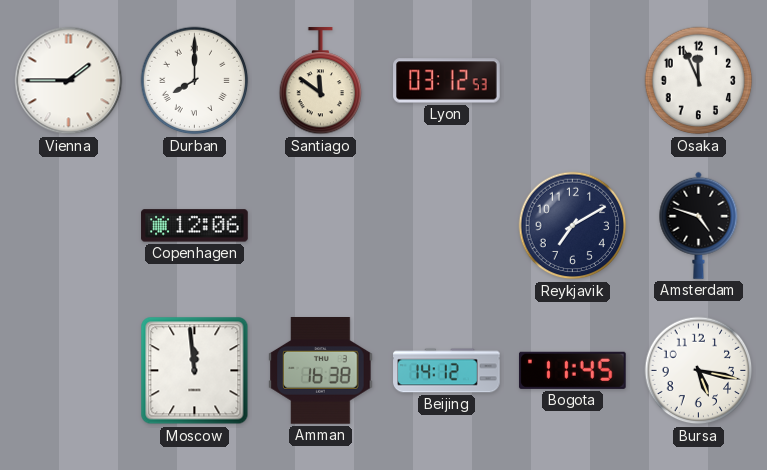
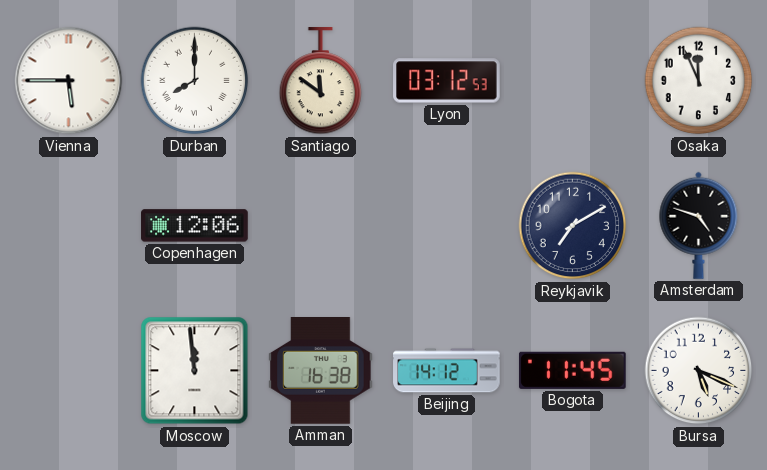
Vienna: 1:45 -> 5:45
Bursa: 5:17 -> 5:19
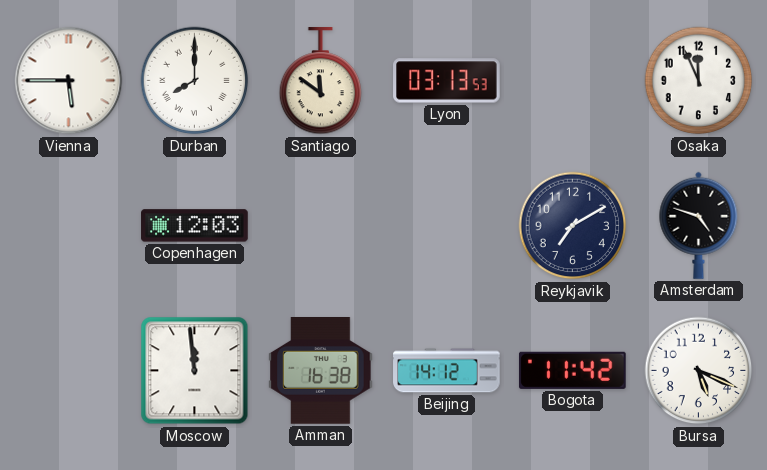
Lyon: 03:12 -> 03:13
Copenhagen: 12:06 -> 12:03
Bogota: 11:45 -> 11:42
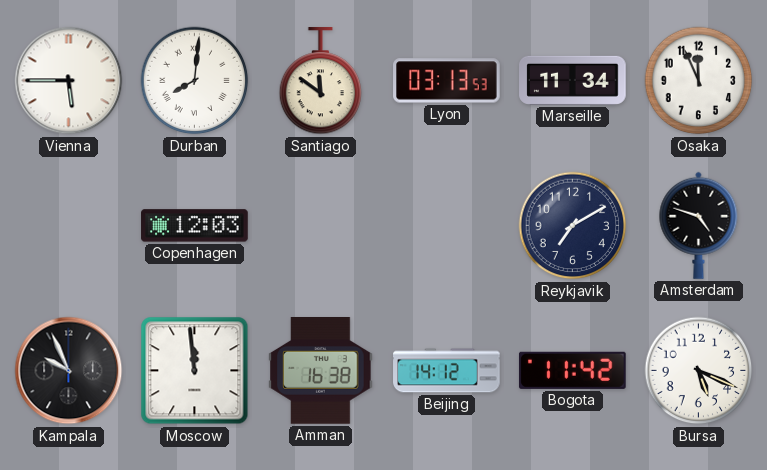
Durban: 8:00 -> 8:01
Marseille: none -> 11:34
Kampala: none -> 9:56
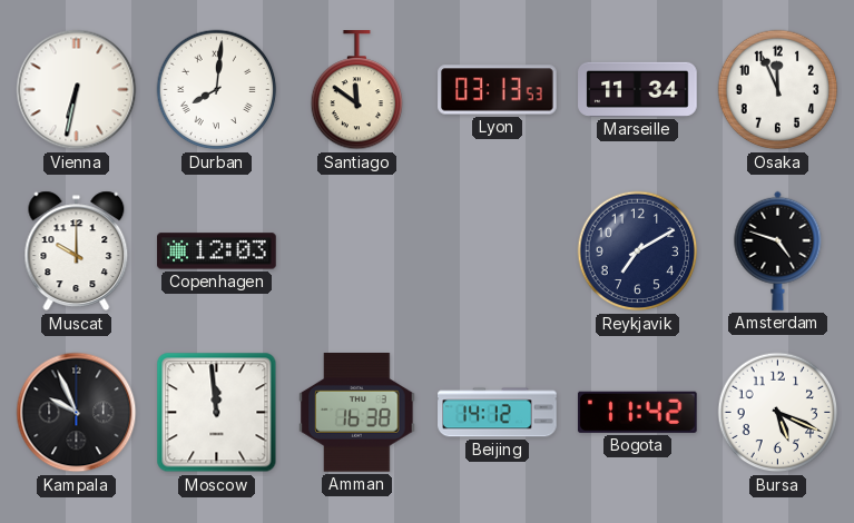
Vienna: 5:45 -> 6:32
Muscat: none -> 10:00
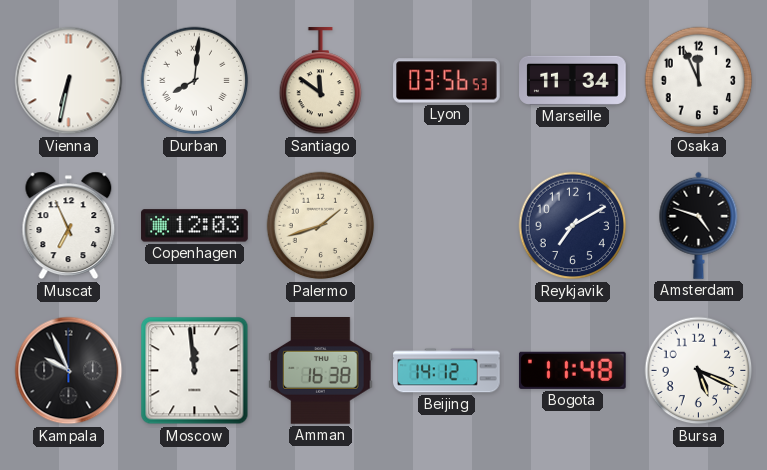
Lyon: 03:13 -> 03:56
Muscat: 10:00 -> 6:56
Palermo: none -> 1:42
Bogota: 11:42 -> 11:48
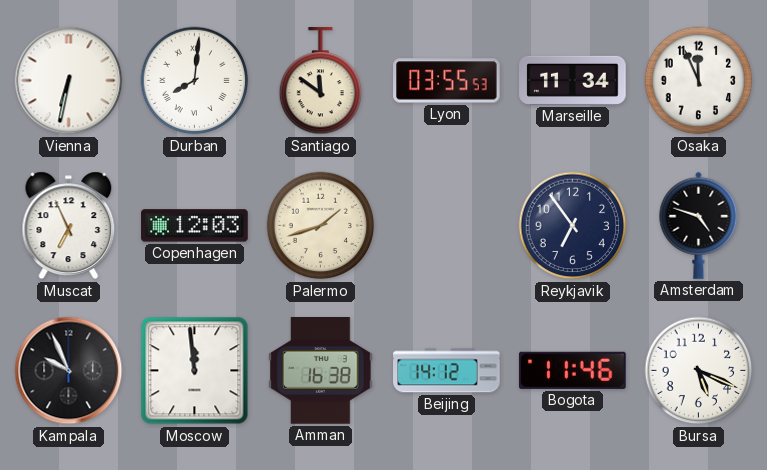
Lyon: 03:56 -> 03:55
Reykjavik: 7:10 -> 6:54
Bogota: 11:48 -> 11:46
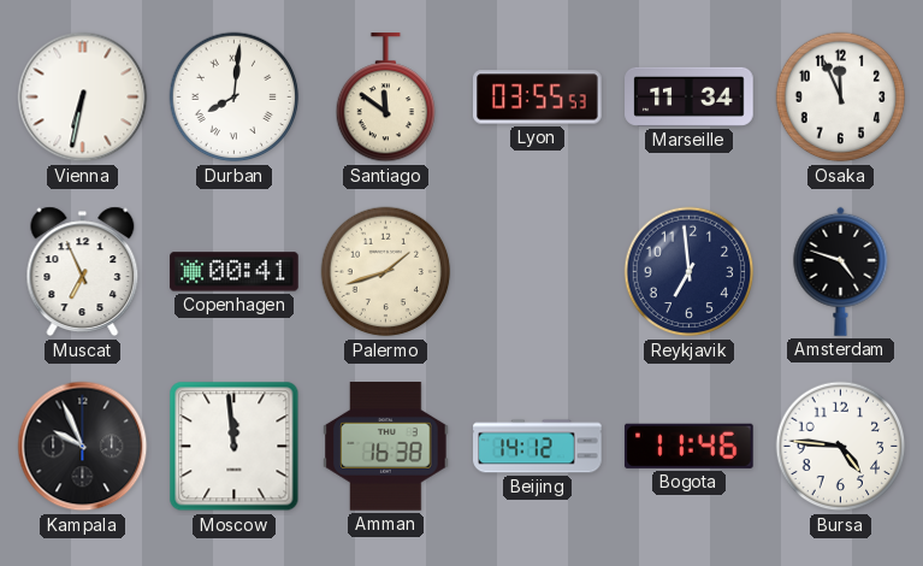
Copenhagen: 12:03 -> 00:41
Reykjavik: 6:54 -> 6:59
Bursa: 5:19 -> 4:46
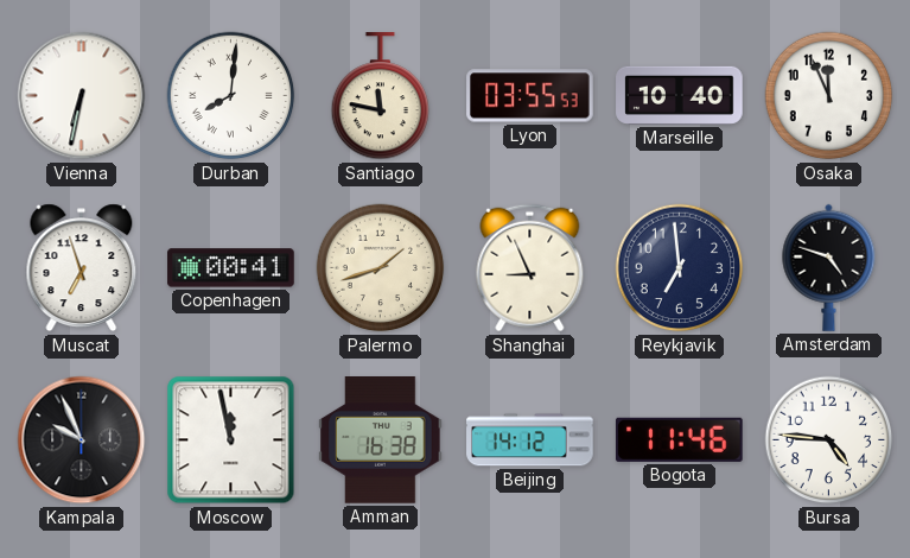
Santiago: 11:51 -> 11:47
Marseille: 11:34 -> 10:40
Muscat: 6:56 -> 6:57
Shanghai: none -> 8:56
Moscow: 11:59 -> 11:58
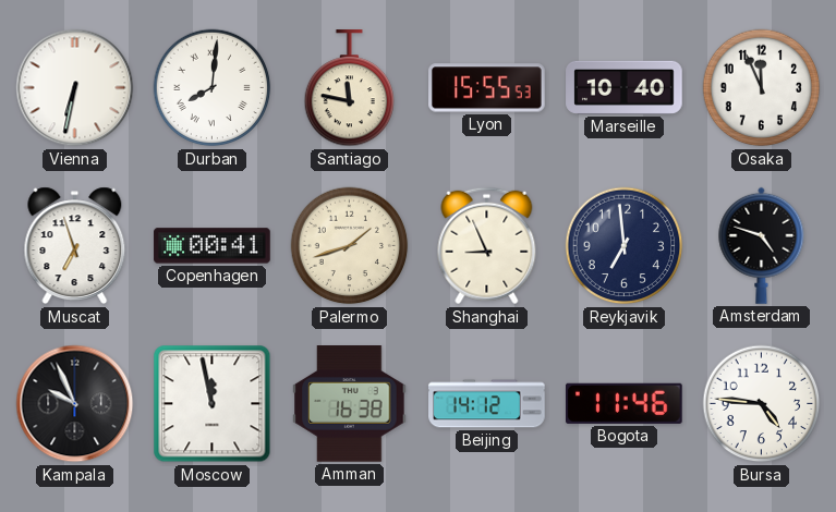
Lyon: 03:55 -> 15:55
